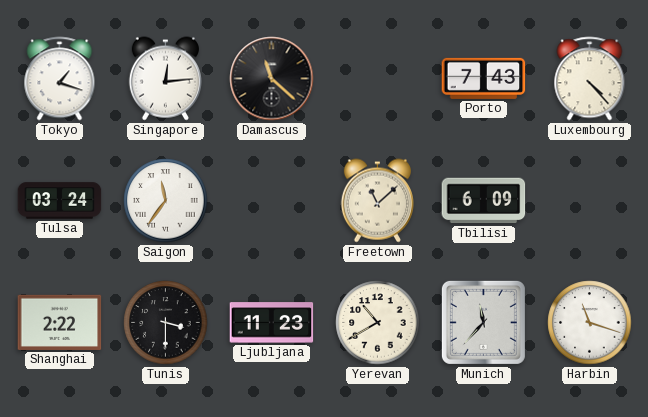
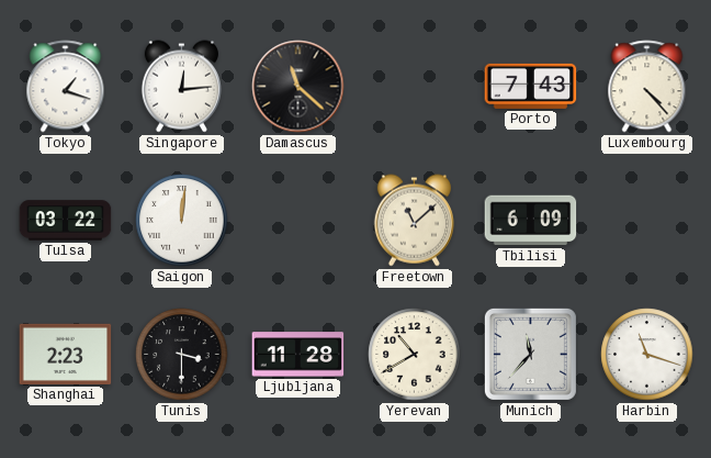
Tulsa: 03:24 -> 03:22
Saigon: 11:36 -> 12:01
Shanghai: 2:22 -> 2:23
Ljubljana: 11:23 -> 11:28
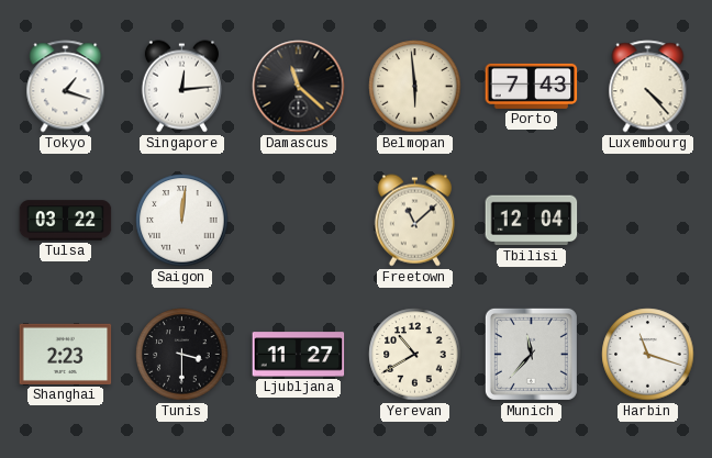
Belmopan: none -> 5:59
Tbilisi: 6:09 -> 12:04
Ljubljana: 11:28 -> 11:27
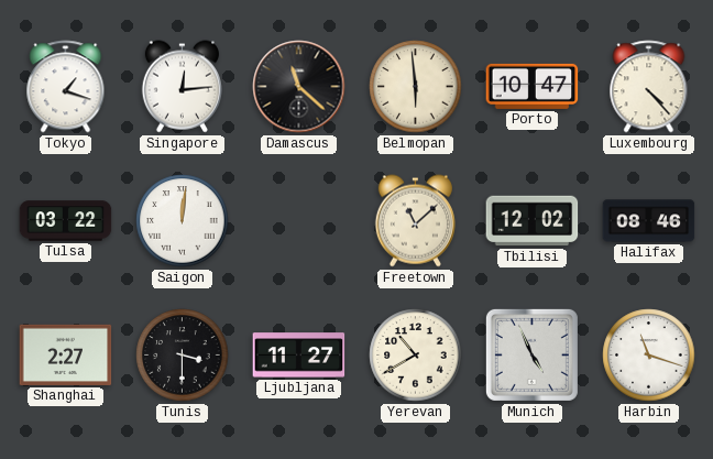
Porto: 7:43 -> 10:47
Tbilisi: 12:04 -> 12:02
Halifax: none -> 08:46
Shanghai: 2:23 -> 2:27
Munich: 11:37 -> 4:56
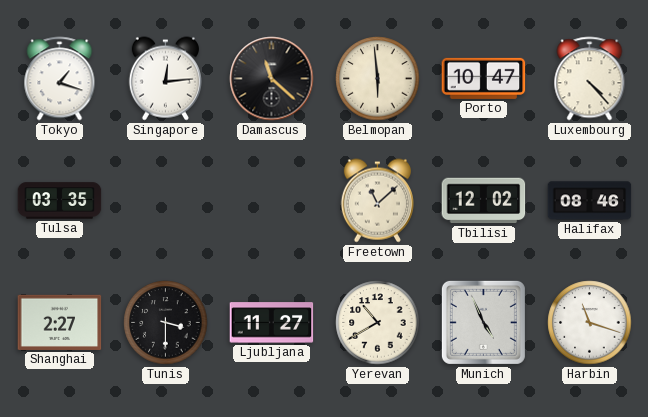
Tulsa: 03:22 -> 03:35
Saigon: 12:01 -> none
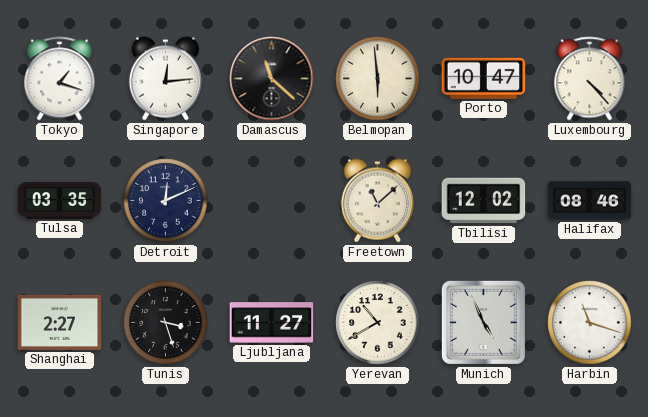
Detroit: none -> 12:11
Tunis: 3:30 -> 3:27
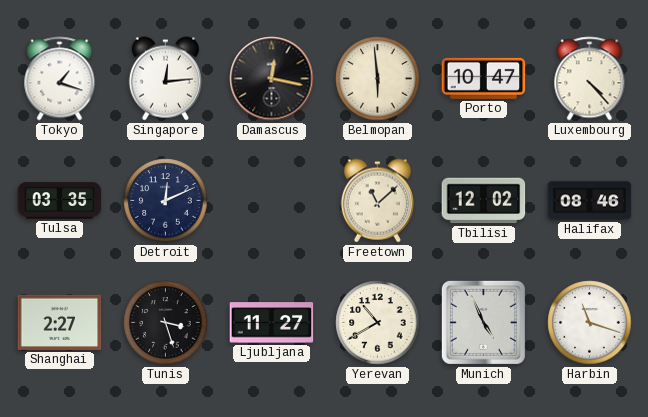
Damascus: 11:22 -> 12:17
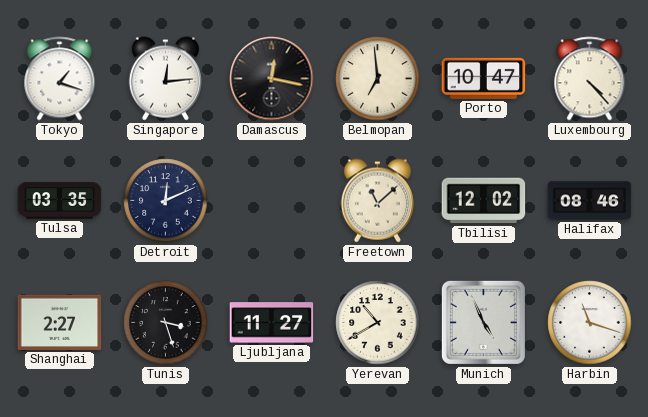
Belmopan: 5:59 -> 6:59
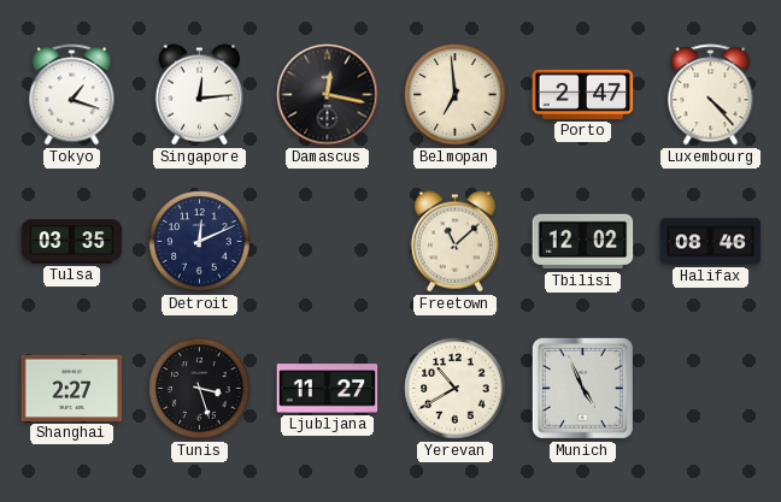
Porto: 10:47 -> 2:47
Harbin: 11:18 -> none
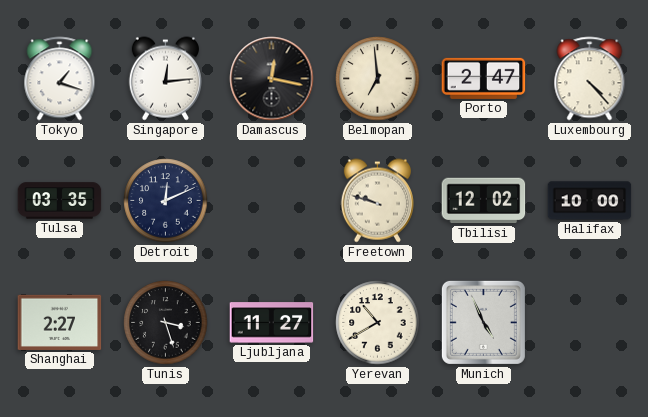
Freetown: 11:08 -> 9:48
Halifax: 08:46 -> 10:00
